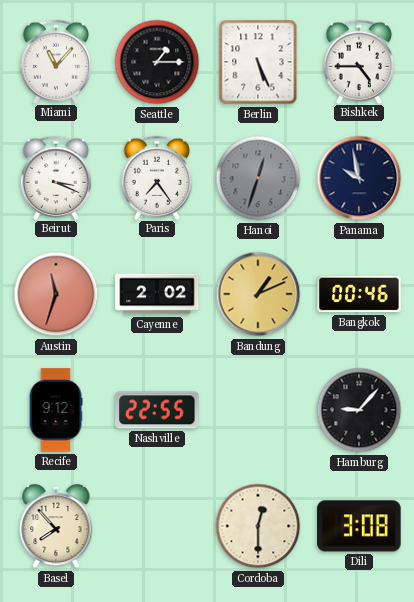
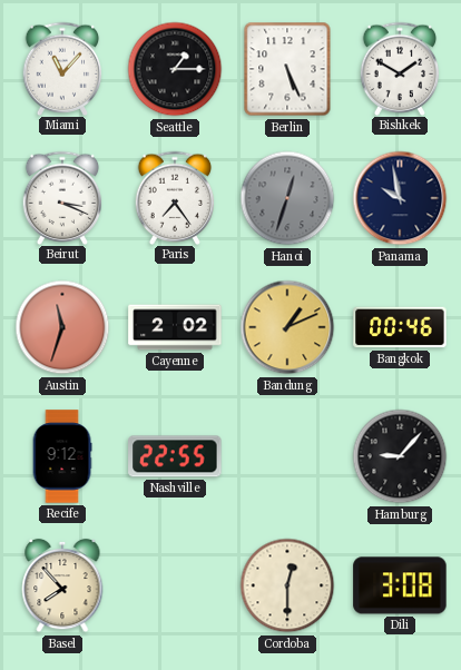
Bishkek: 4:45 -> 1:50
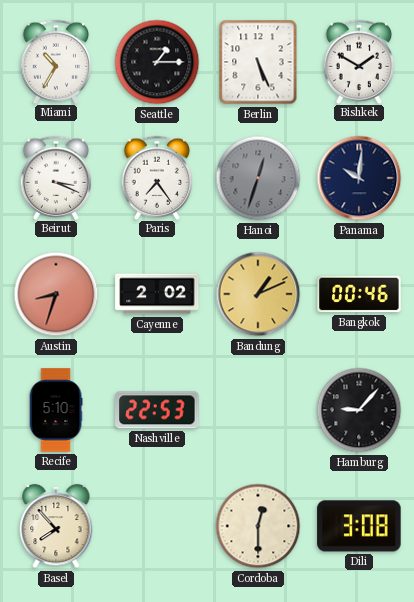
Miami: 11:07 -> 10:35
Panama: 9:58 -> 10:01
Austin: 11:33 -> 8:33
Recife: 9:12 -> 5:10
Nashville: 22:55 -> 22:53
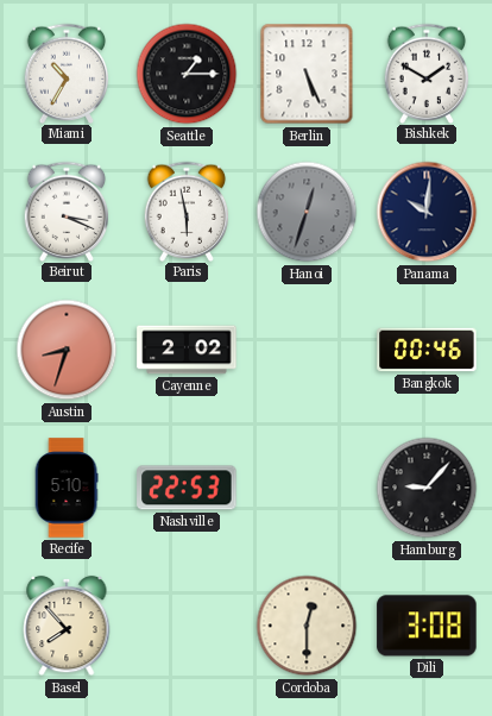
Paris: 7:24 -> 5:58
Bandung: 1:11 -> none
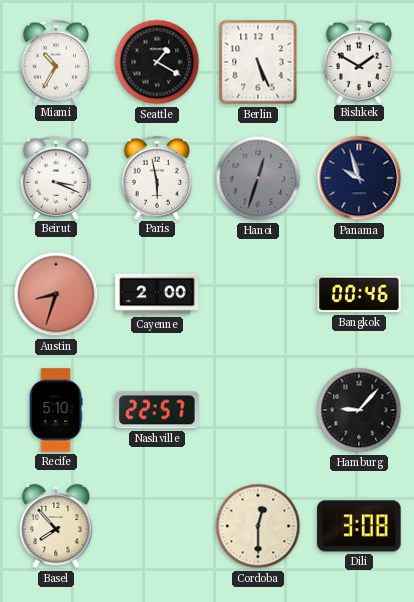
Seattle: 1:15 -> 1:20
Panama: 10:01 -> 9:57
Cayenne: 2:02 -> 2:00
Nashville: 22:53 -> 22:57
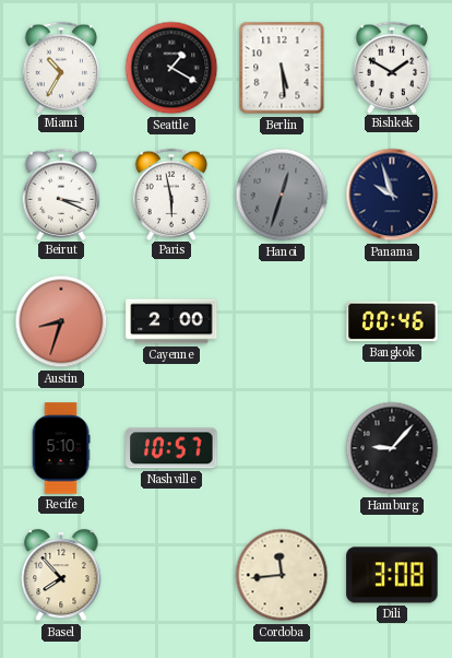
Berlin: 5:26 -> 5:29
Nashville: 22:57 -> 10:57
Cordoba: 12:30 -> 11:44
